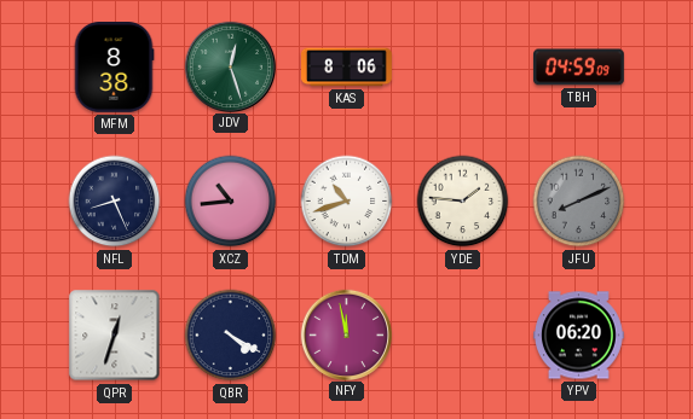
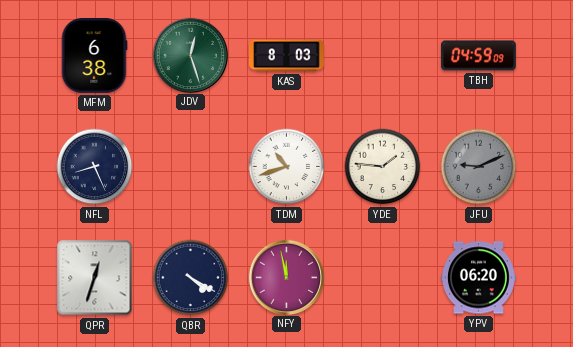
MFM: 8:38 -> 6:38
KAS: 8:06 -> 8:03
XCZ: 10:44 -> none
JFU: 8:11 -> 9:11
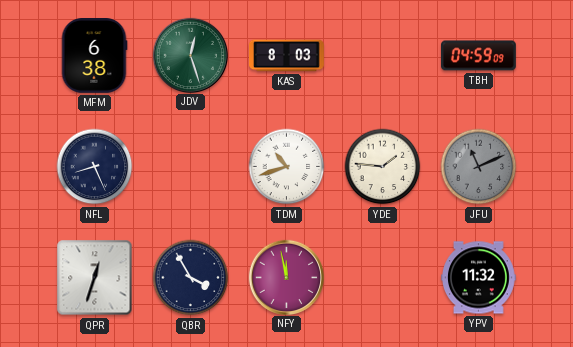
JFU: 9:11 -> 11:11
QBR: 4:20 -> 3:55
YPV: 06:20 -> 11:32
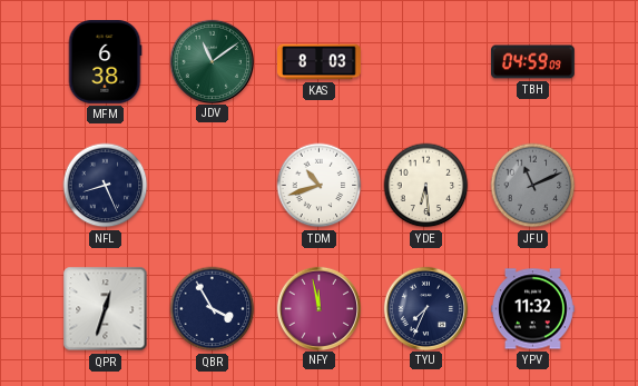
JDV: 12:27 -> 11:09
YDE: 1:46 -> 6:29
TYU: none -> 7:34
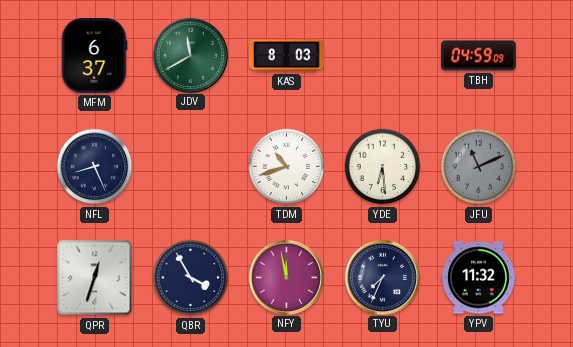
MFM: 6:38 -> 6:37
JDV: 11:09 -> 11:40
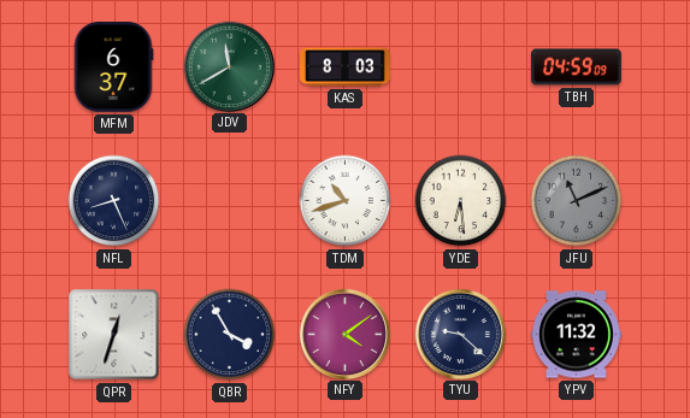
NFY: 11:58 -> 4:09
TYU: 7:34 -> 9:22
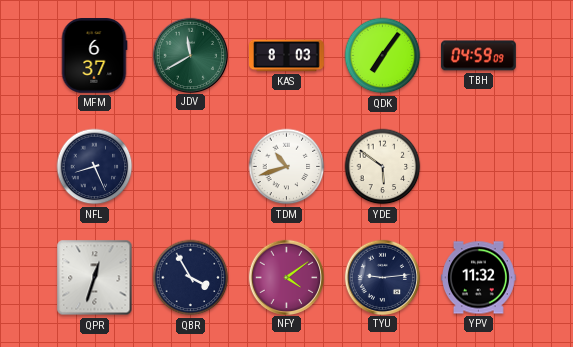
QDK: none -> 7:06
YDE: 6:29 -> 5:51
JFU: 11:11 -> none
TYU: 9:22 -> 9:14
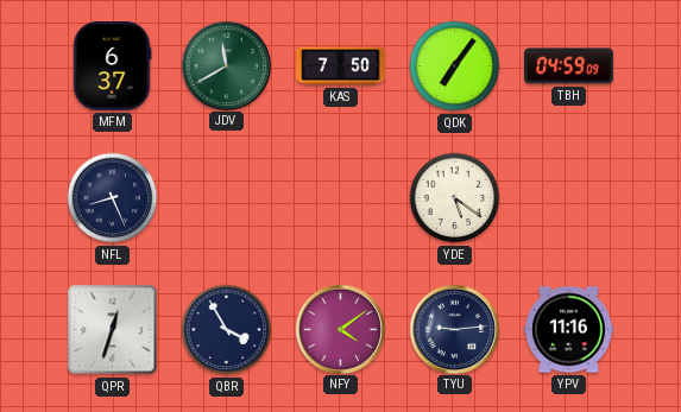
KAS: 8:03 -> 7:50
TDM: 10:42 -> none
YDE: 5:51 -> 5:21
YPV: 11:32 -> 11:16
